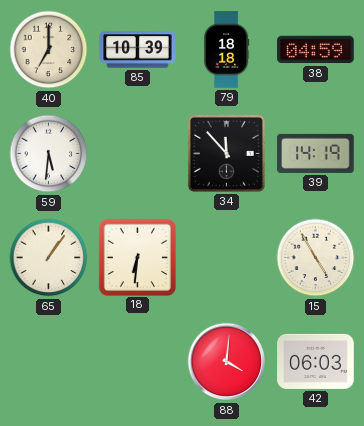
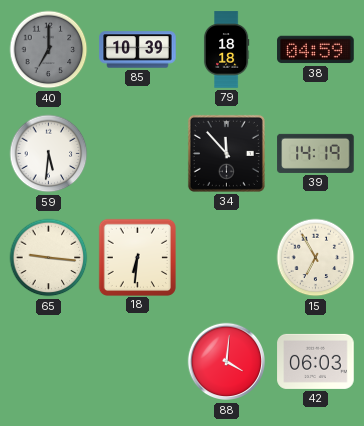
40 dial: cream -> grey
65: 1:06 -> 9:16
15: 4:55 -> 6:55
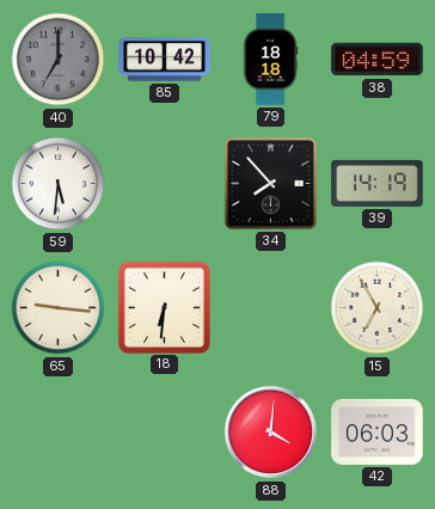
85: 10:39 -> 10:42
34: 11:53 -> 7:53
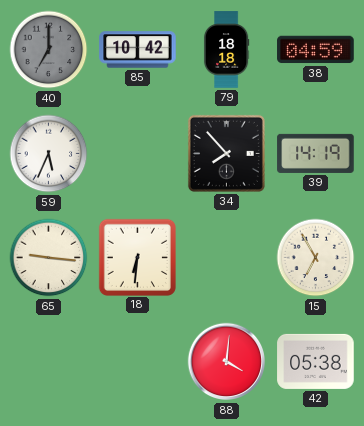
59: 5:31 -> 5:34
42: 06:03 -> 05:38
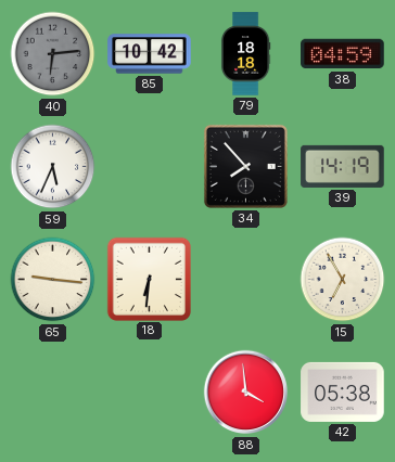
40: 7:00 -> 6:14
88: 4:01 -> 3:59
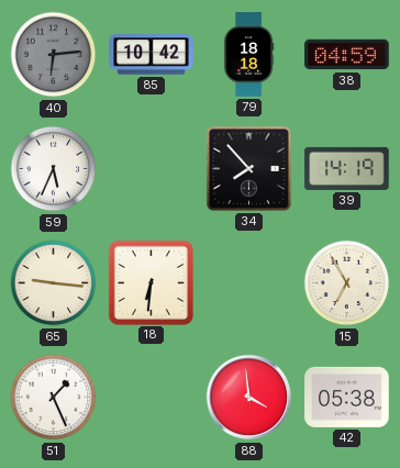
51: none -> 1:26
